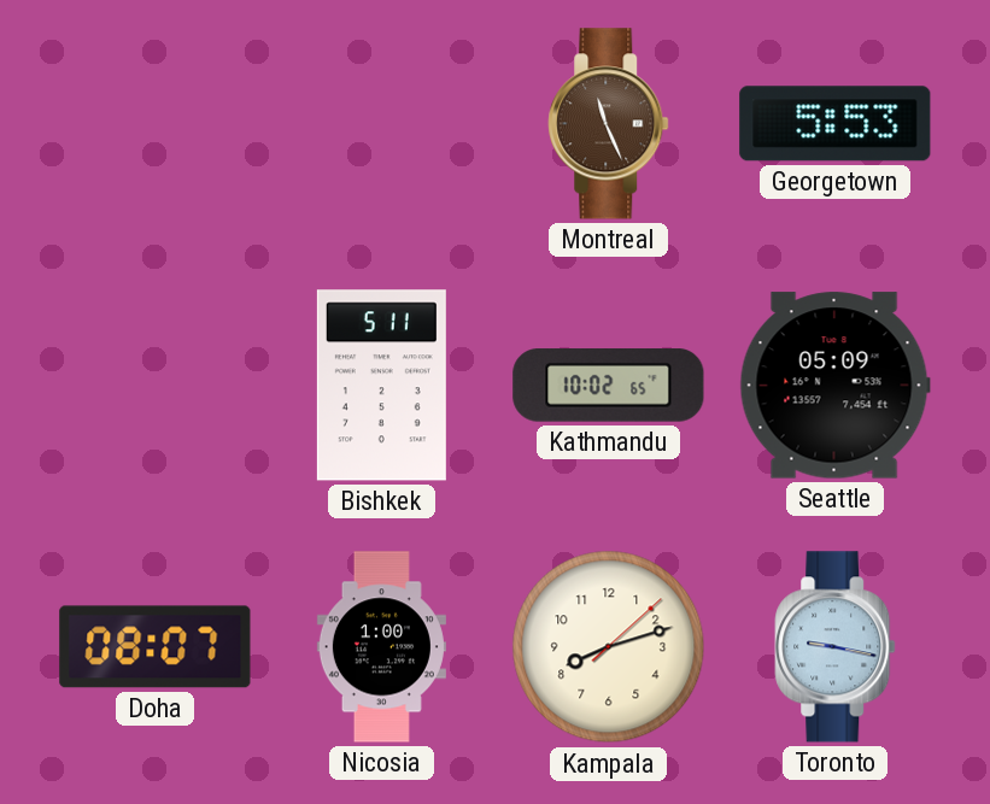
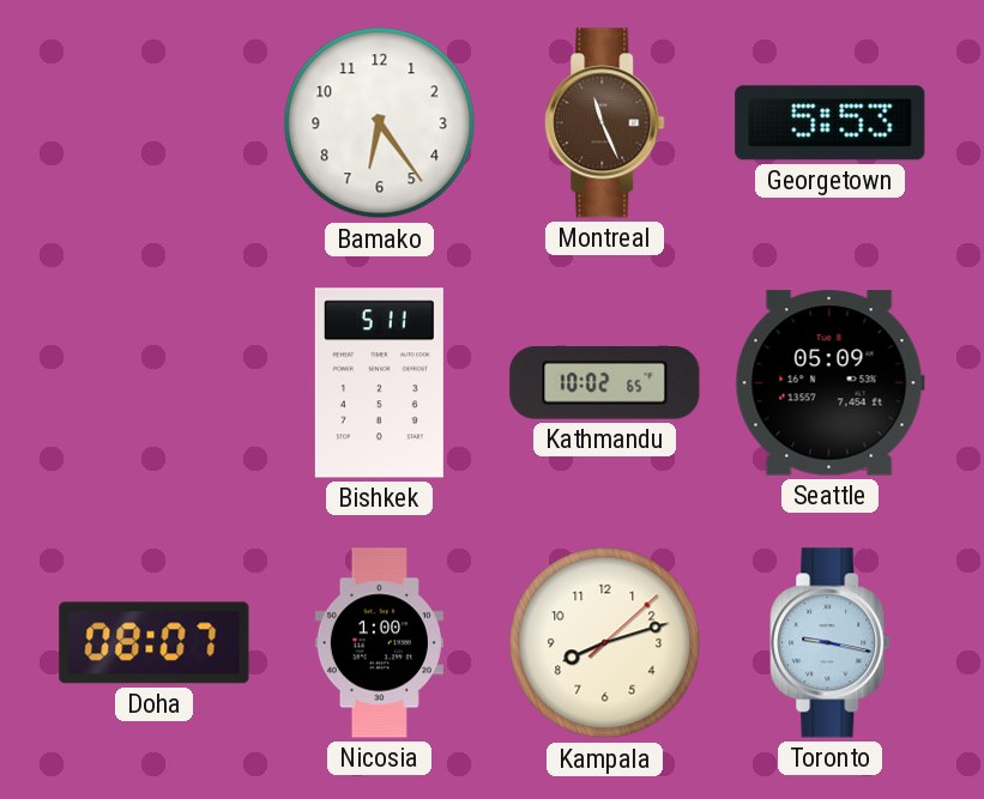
Bamako: none -> 6:24
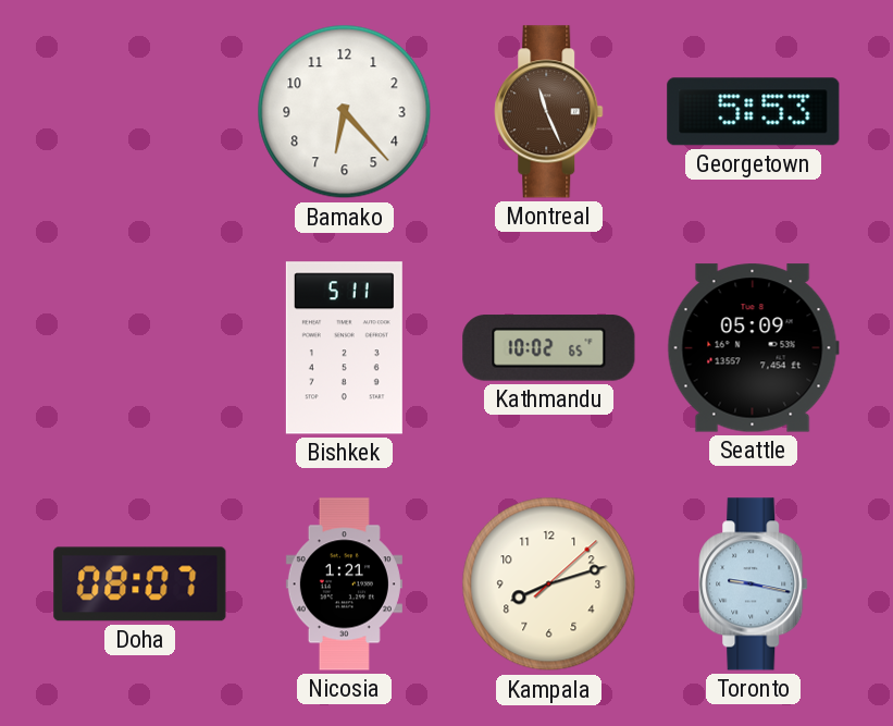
Bamako: 6:24 -> 6:23
Nicosia: 1:00 -> 1:21
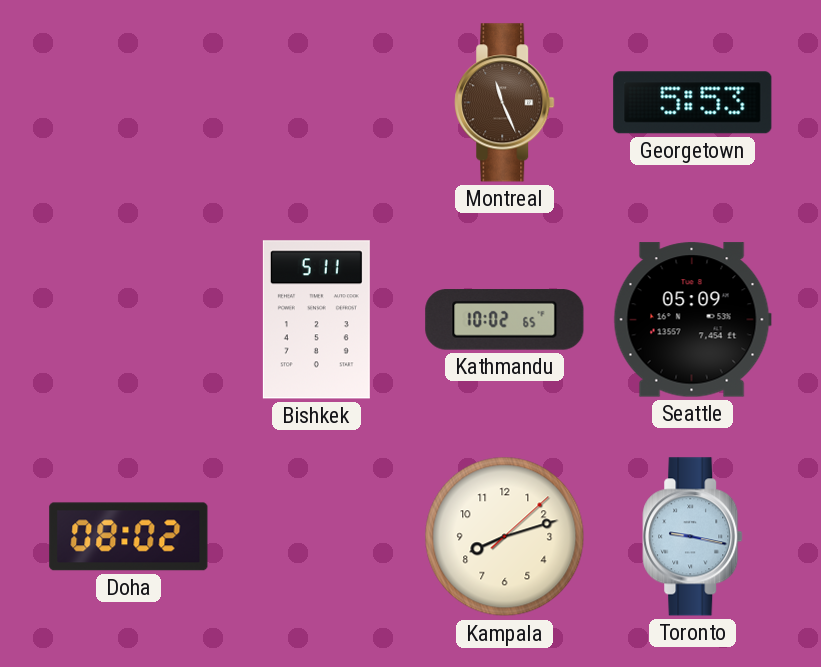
Bamako: 6:23 -> none
Doha: 08:07 -> 08:02
Nicosia: 1:21 -> none
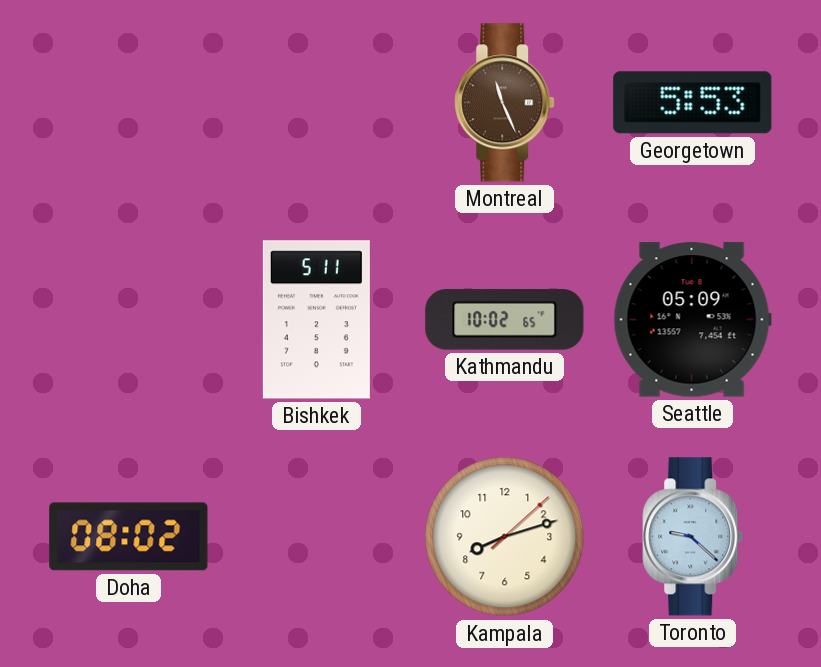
Toronto: 9:17 -> 9:22
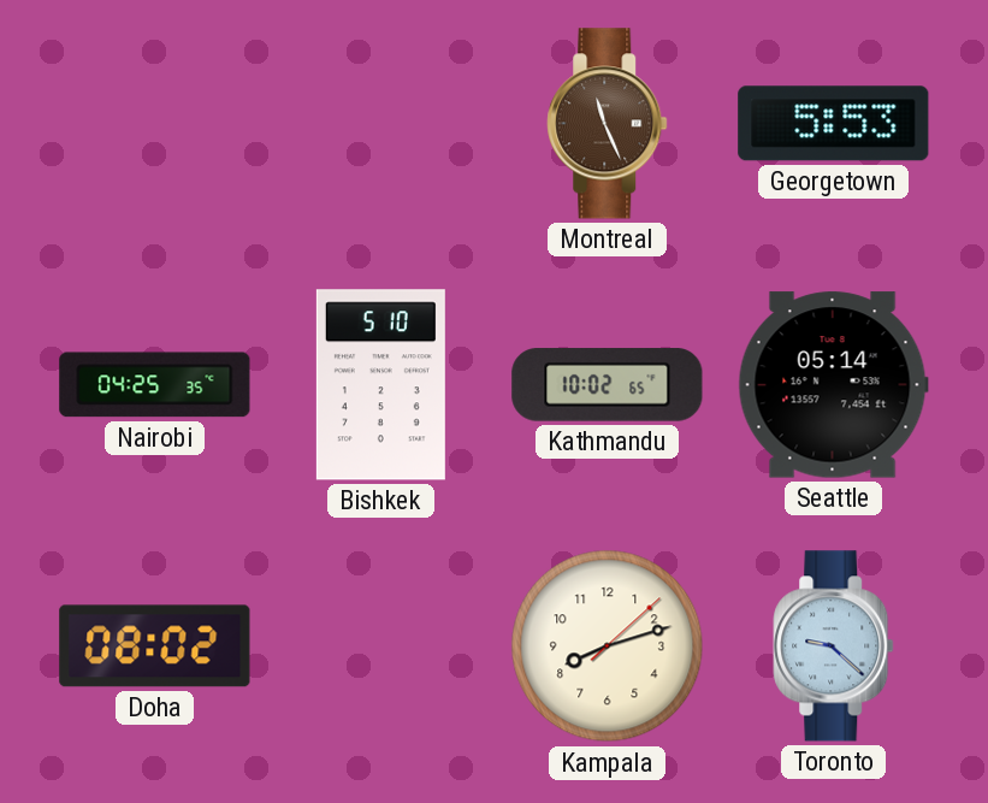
Nairobi: none -> 04:25
Bishkek: 5:11 -> 5:10
Seattle: 05:09 -> 05:14
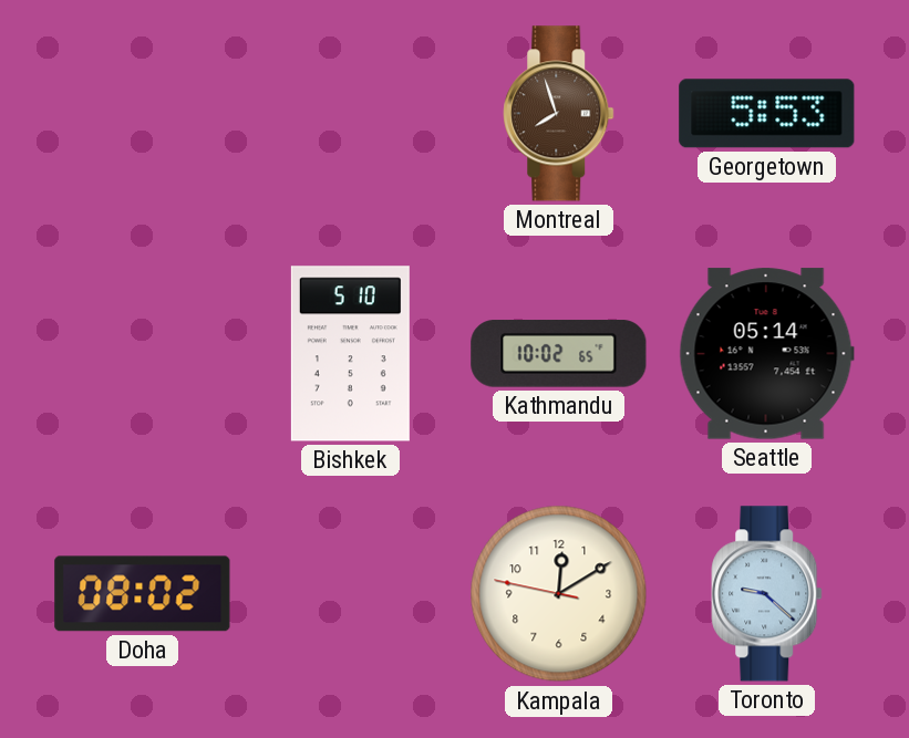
Montreal: 11:26 -> 7:57
Nairobi: 04:25 -> none
Kampala: 8:12 -> 12:09
